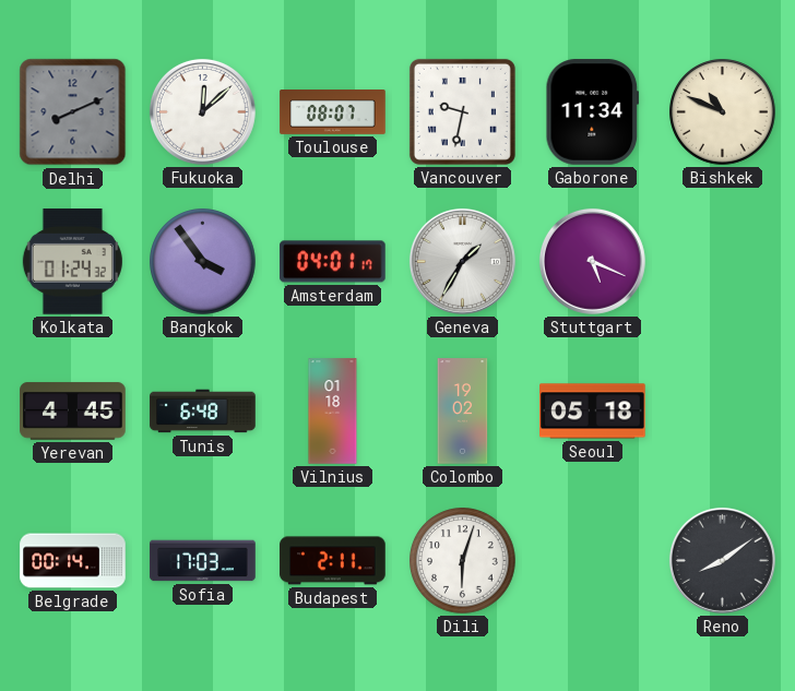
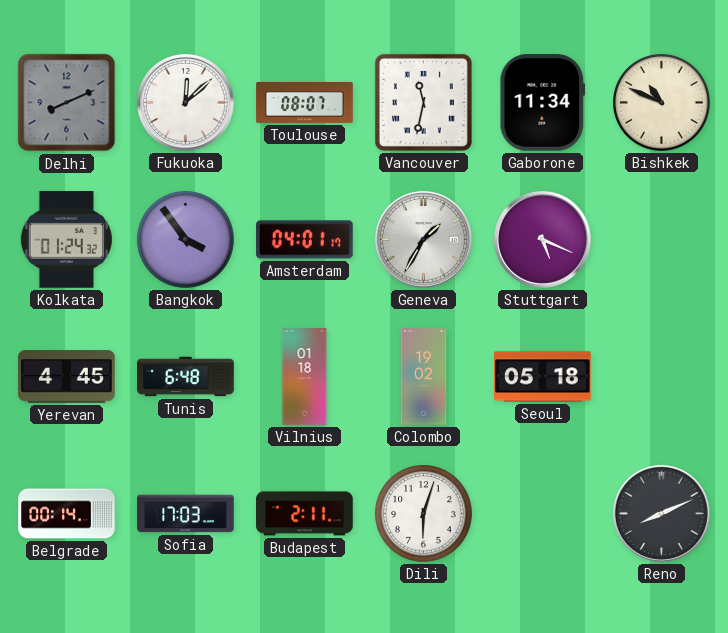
Vancouver: 9:32 -> 11:32
Reno: 8:09 -> 8:11
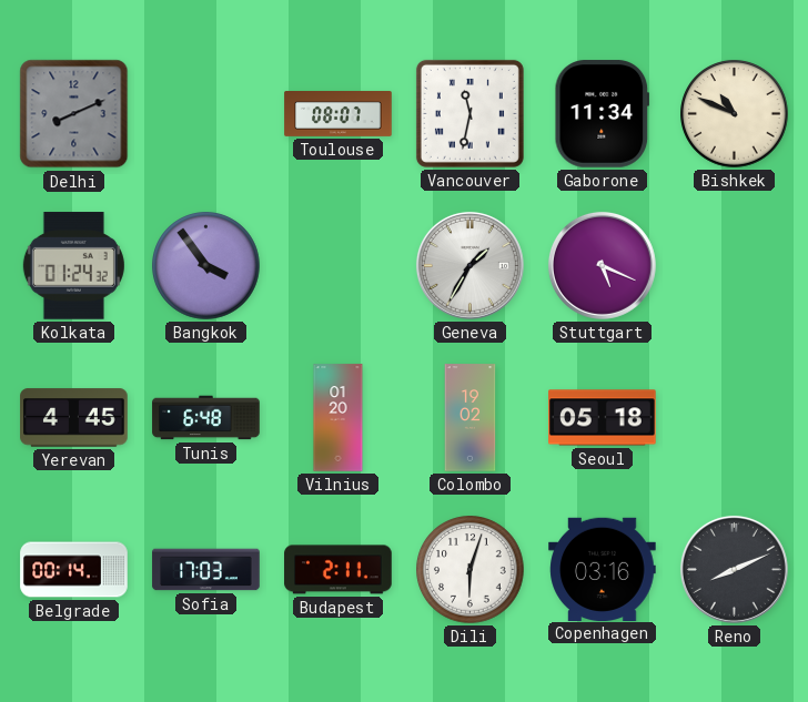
Fukuoka: 12:08 -> none
Amsterdam: 04:01 -> none
Vilnius: 01:18 -> 01:20
Copenhagen: none -> 03:16
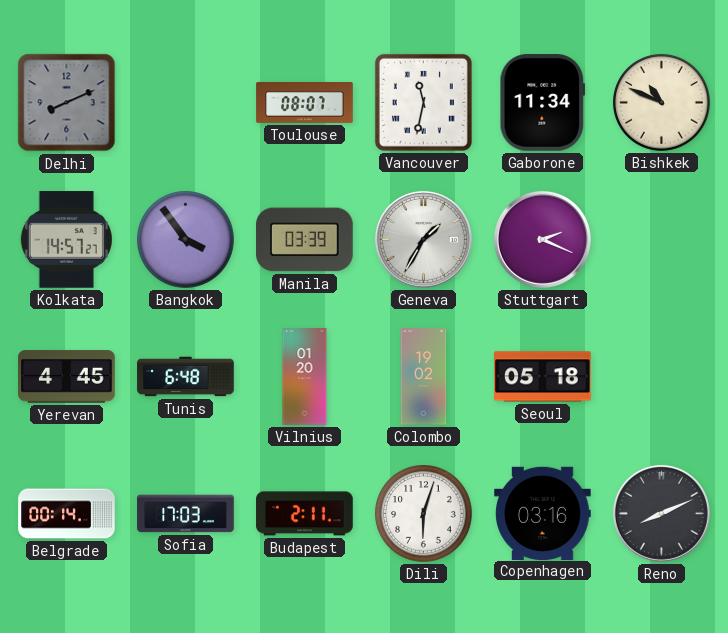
Kolkata: 01:24 -> 14:57
Manila: none -> 03:39
Stuttgart: 5:19 -> 2:19
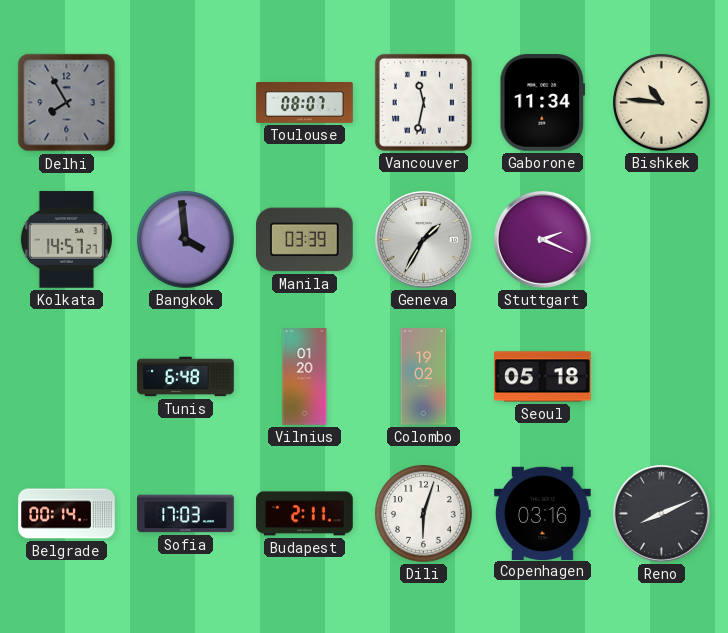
Delhi: 8:11 -> 7:55
Bishkek: 10:49 -> 10:46
Bangkok: 3:54 -> 3:59
Yerevan: 4:45 -> none
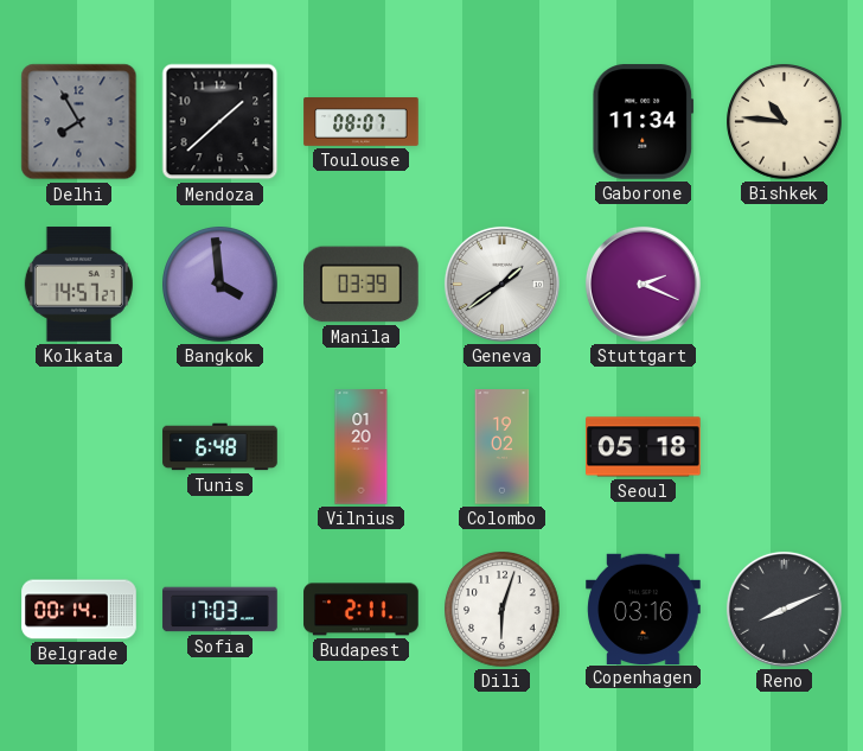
Mendoza: none -> 1:38
Vancouver: 11:32 -> none
Geneva: 1:35 -> 1:39
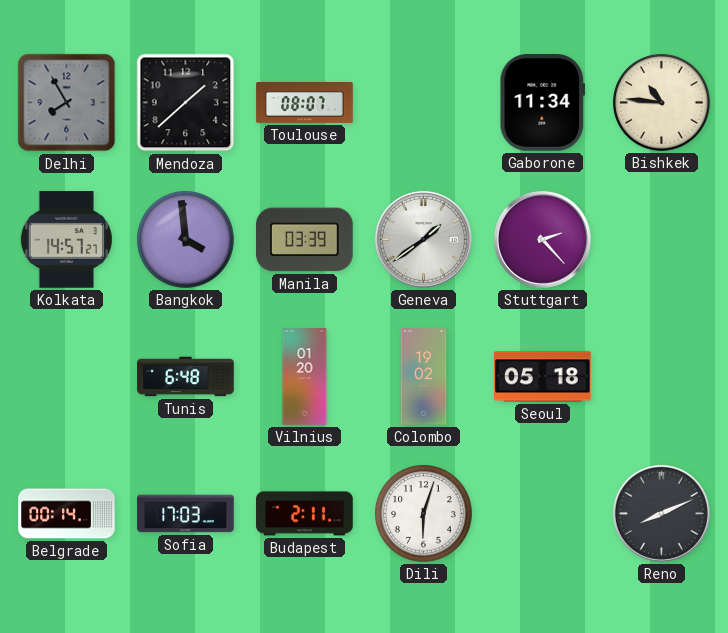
Stuttgart: 2:19 -> 2:23
Copenhagen: 03:16 -> none
